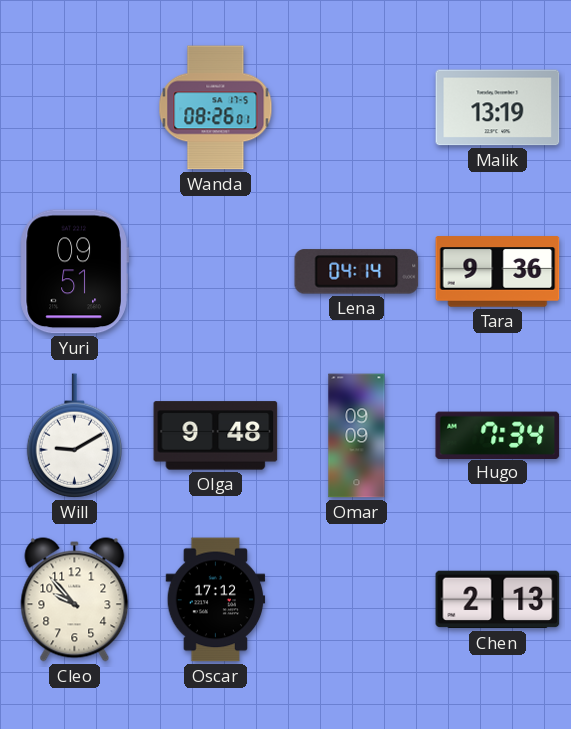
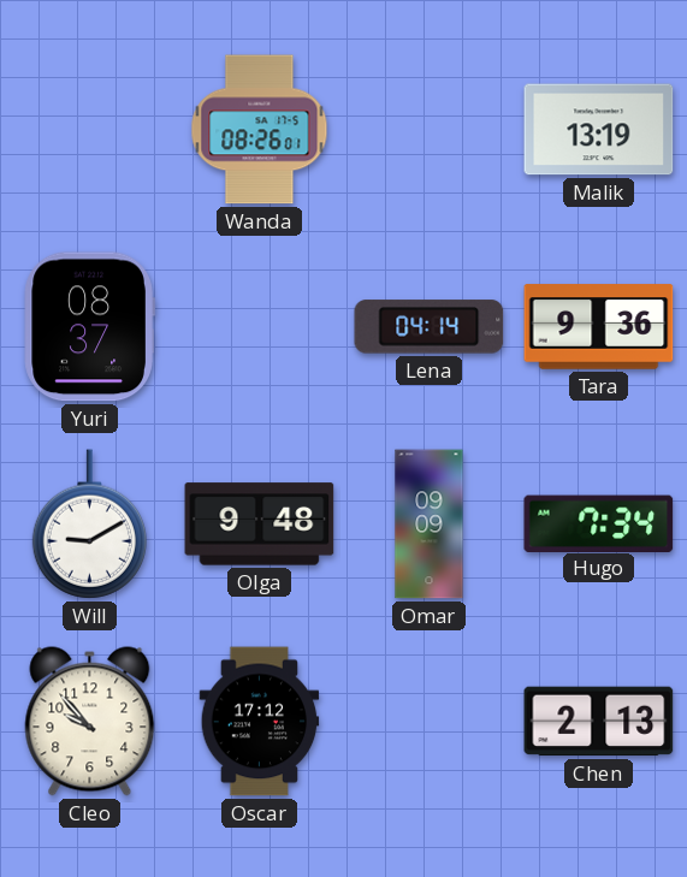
Yuri: 09:51 -> 08:37
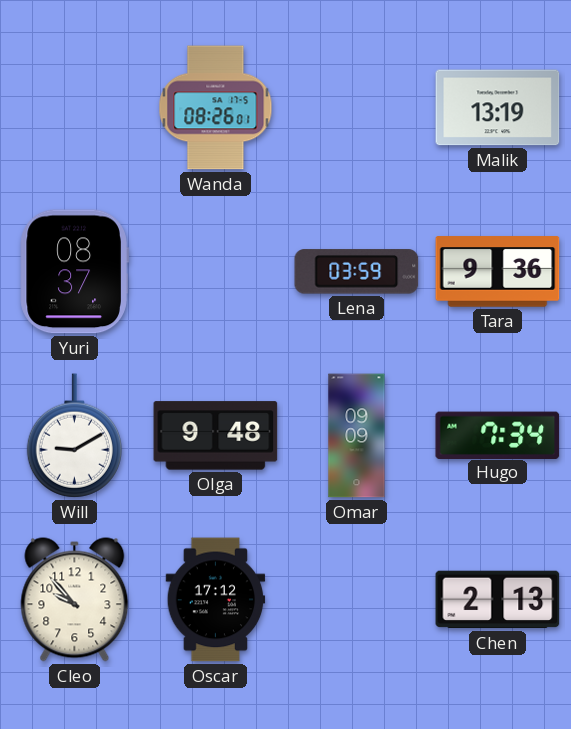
Lena: 04:14 -> 03:59
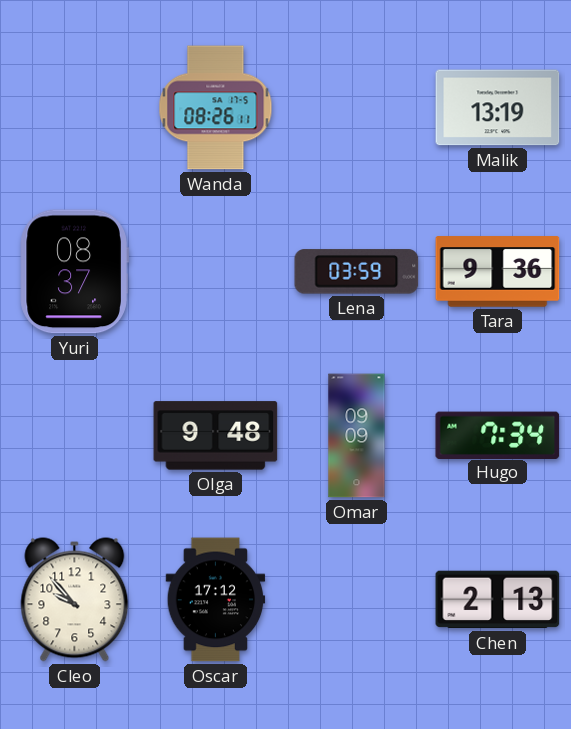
Wanda: 08:26:01 -> 08:26:11
Will: 9:10 -> none
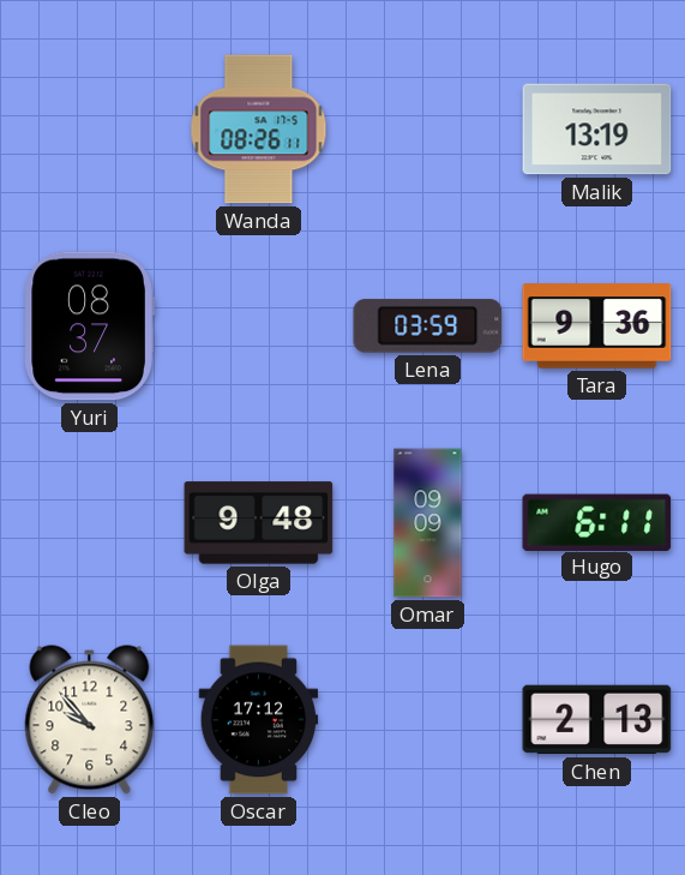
Hugo: 7:34 -> 6:11
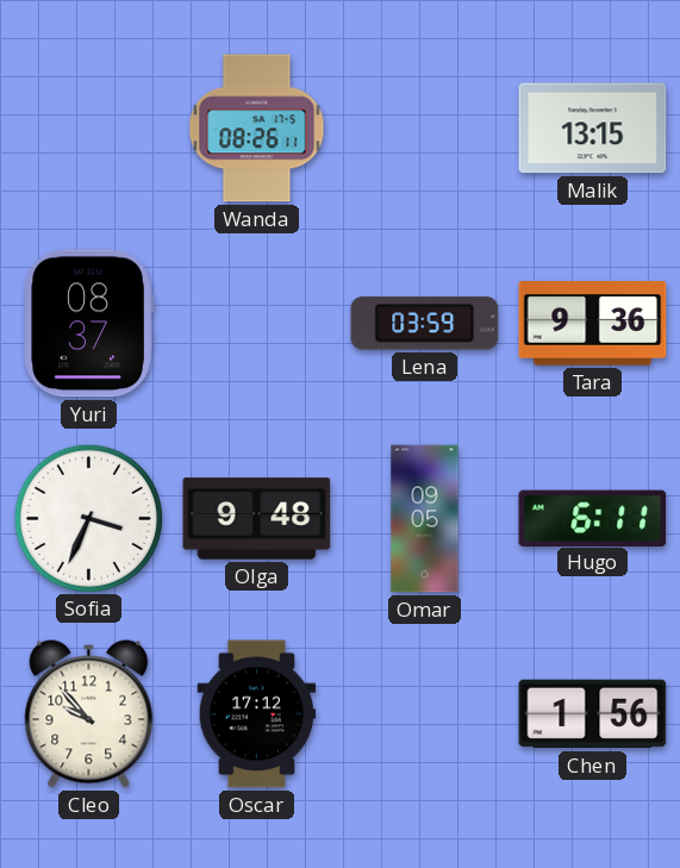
Malik: 13:19 -> 13:15
Sofia: none -> 3:34
Omar: 09:09 -> 09:05
Chen: 2:13 -> 1:56
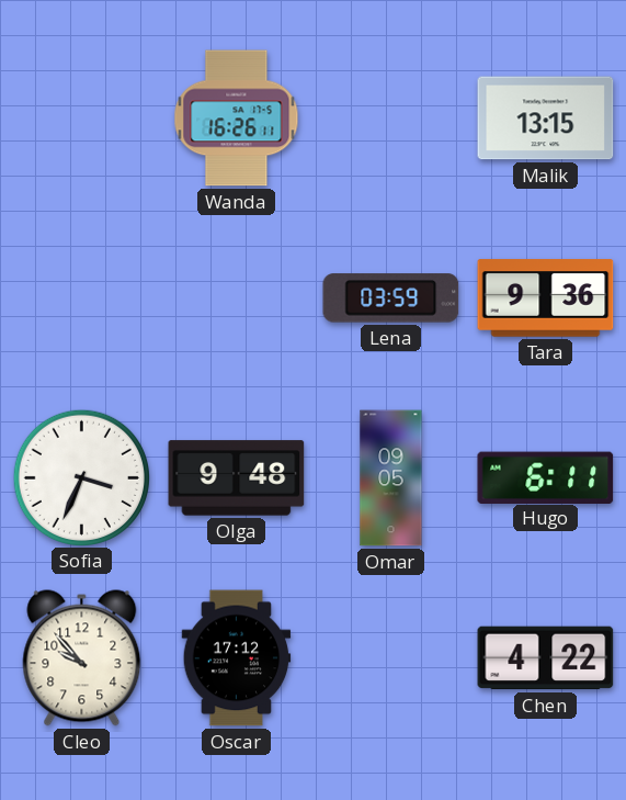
Wanda: 08:26 -> 16:26
Yuri: 08:37 -> none
Chen: 1:56 -> 4:22
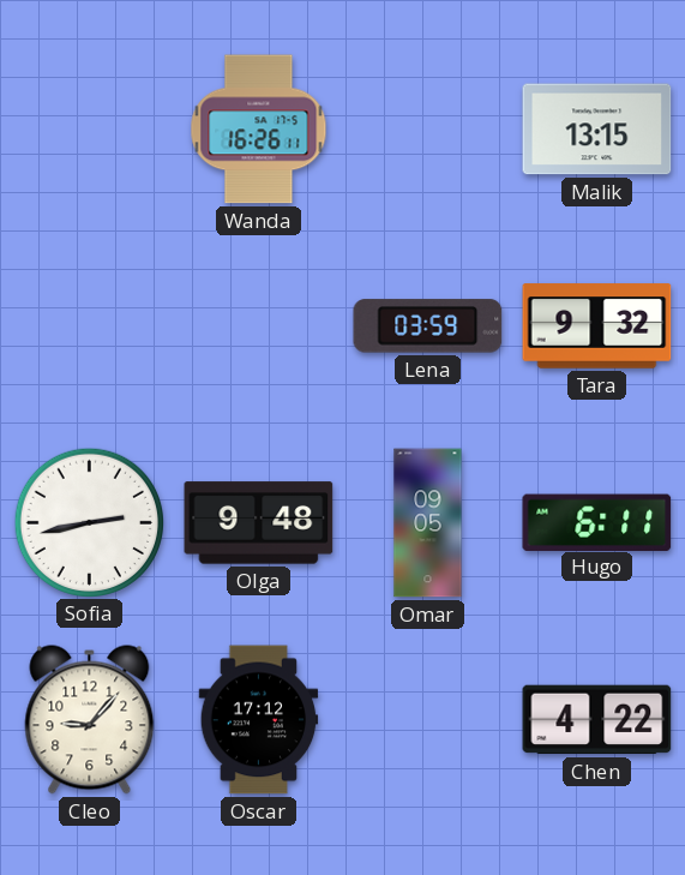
Tara: 9:36 -> 9:32
Sofia: 3:34 -> 2:43
Cleo: 9:53 -> 9:07
